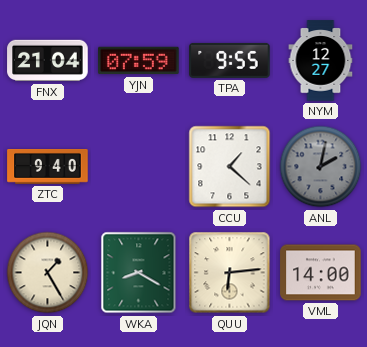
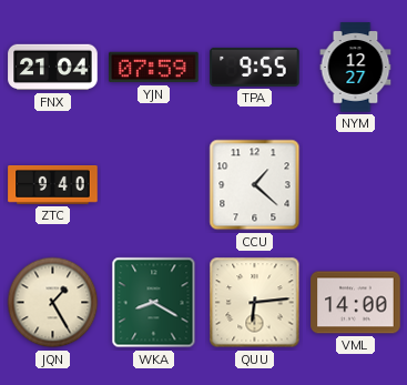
ANL: 2:02 -> none
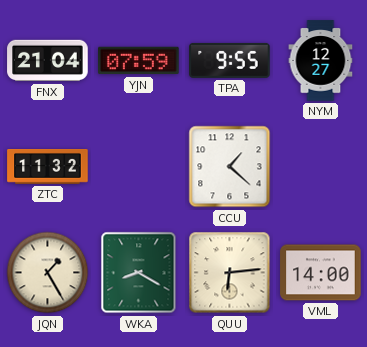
ZTC: 9:40 -> 11:32
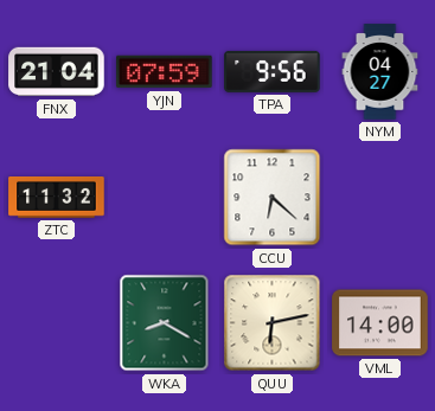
TPA: 9:55 -> 9:56
NYM: 12:27 -> 04:27
CCU: 1:22 -> 6:22
JQN: 1:25 -> none
QUU: 6:14 -> 6:13
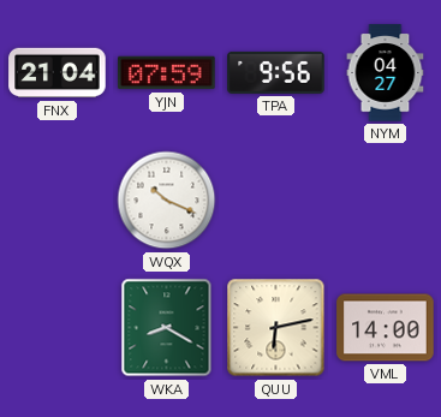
ZTC: 11:32 -> none
WQX: none -> 10:19
CCU: 6:22 -> none
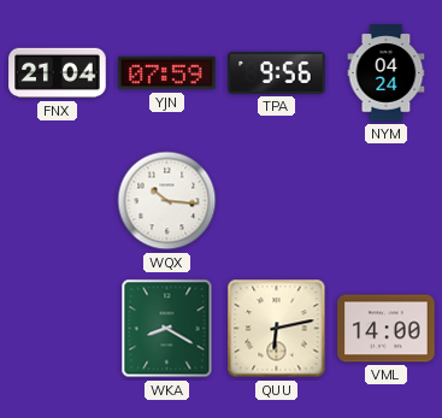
NYM: 04:27 -> 04:24
WQX: 10:19 -> 10:16
